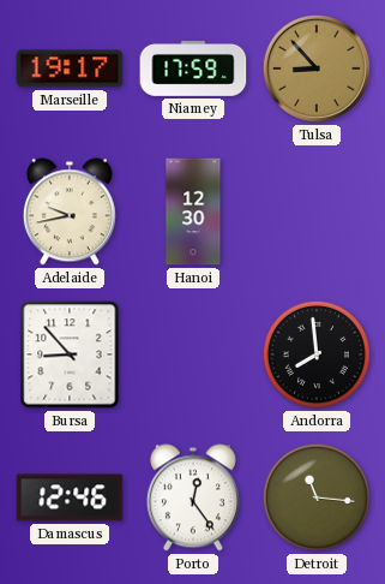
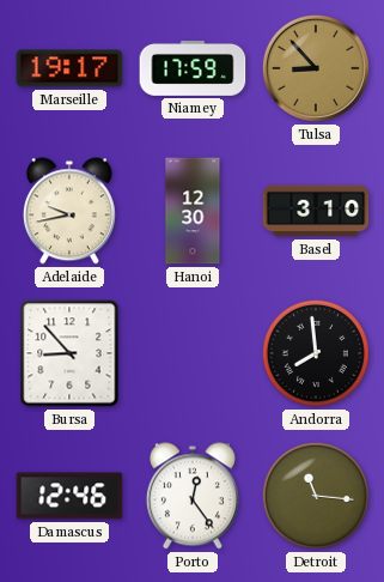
Basel: none -> 3:10
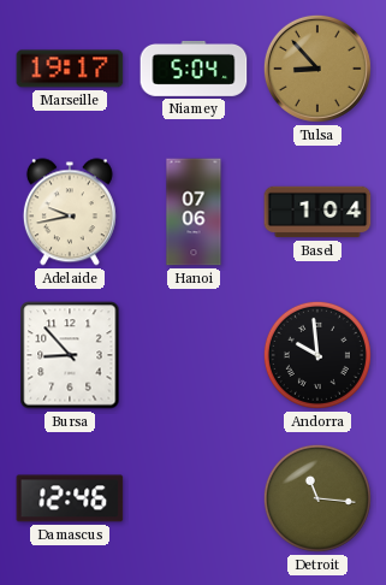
Niamey: 17:59 -> 5:04
Hanoi: 12:30 -> 07:06
Basel: 3:10 -> 1:04
Andorra: 7:59 -> 9:59
Porto: 12:24 -> none
